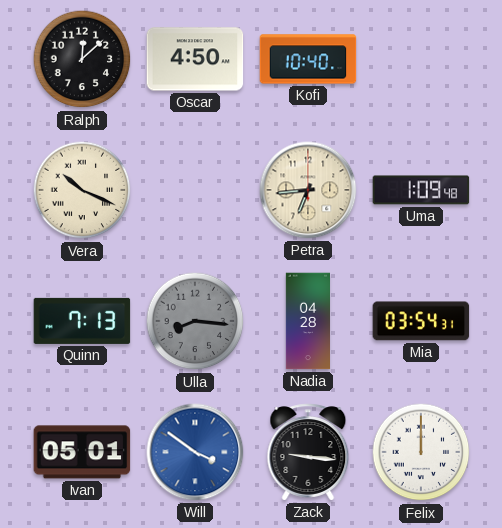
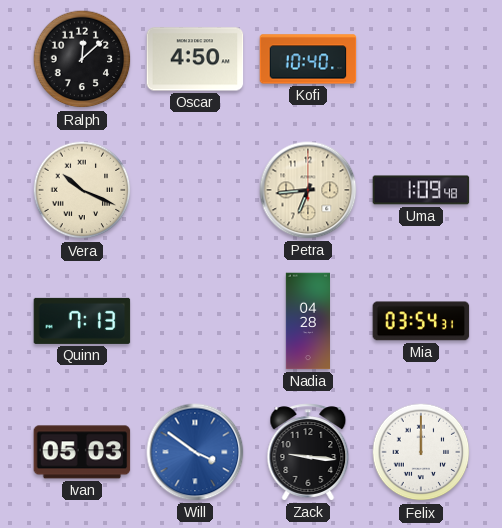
Ulla: 8:16 -> none
Ivan: 05:01 -> 05:03
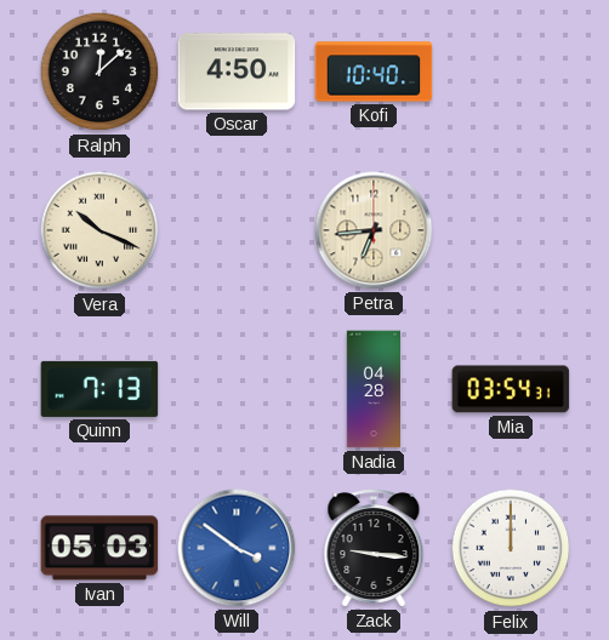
Uma: 1:09 -> none
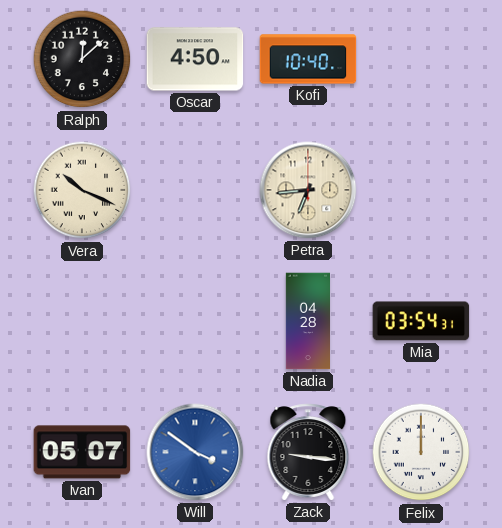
Quinn: 7:13 -> none
Ivan: 05:03 -> 05:07
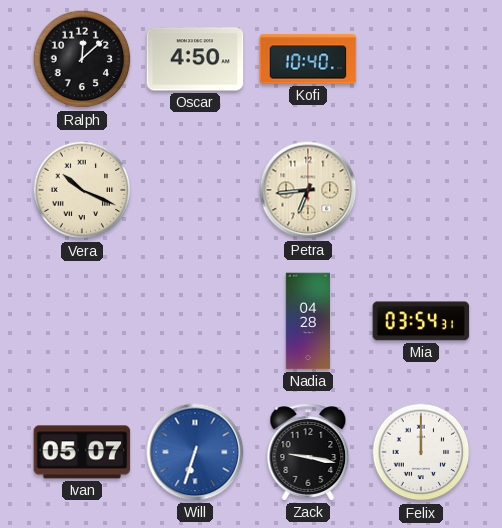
Will: 3:51 -> 6:33
Zack: 9:16 -> 9:17
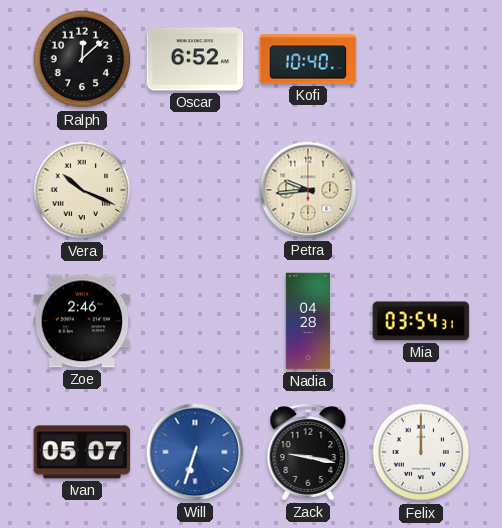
Oscar: 4:50 -> 6:52
Petra: 6:44 -> 9:44
Zoe: none -> 2:46
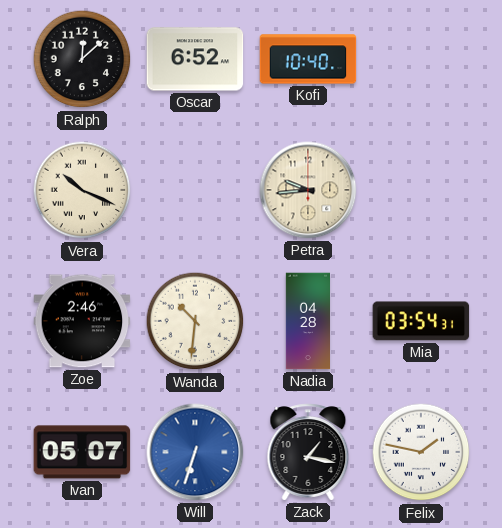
Wanda: none -> 10:31
Zack: 9:17 -> 1:17
Felix: 12:00 -> 1:47
